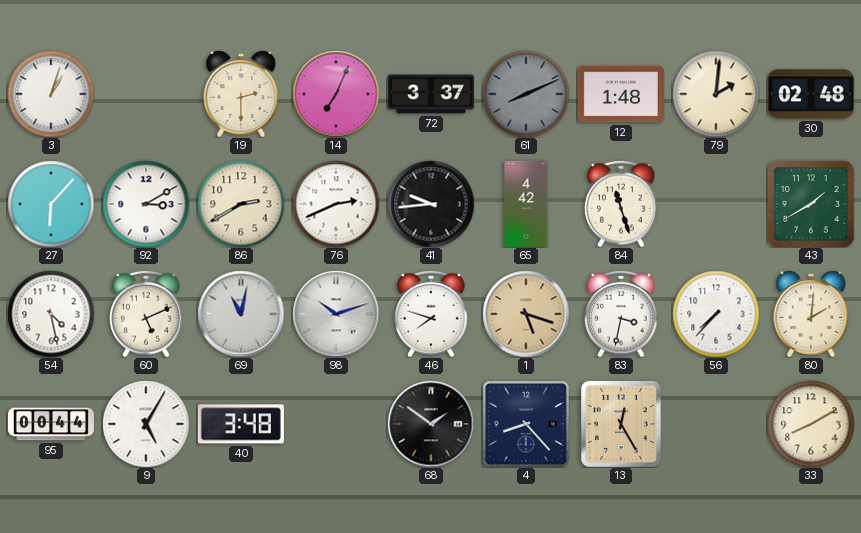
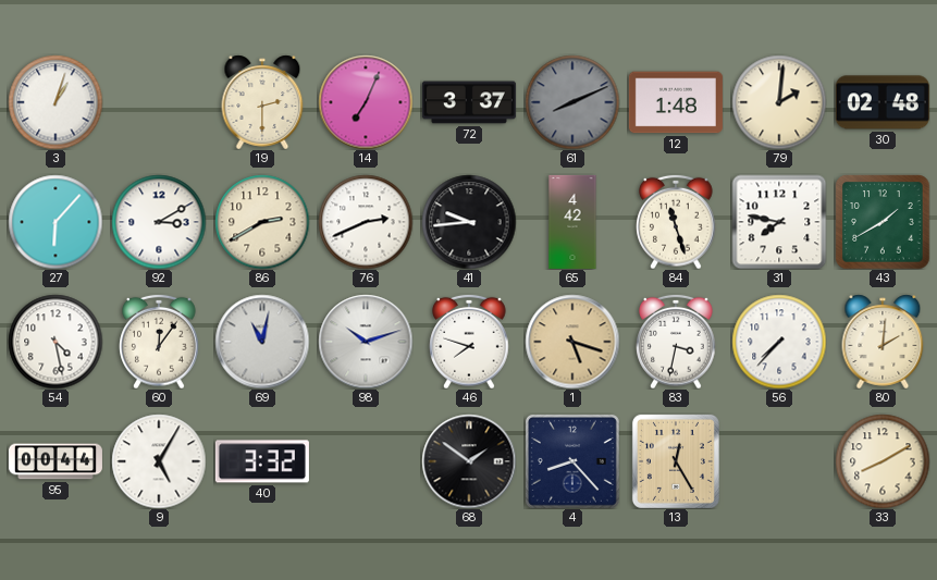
31: none -> 7:47
60: 5:11 -> 12:06
40: 3:48 -> 3:32
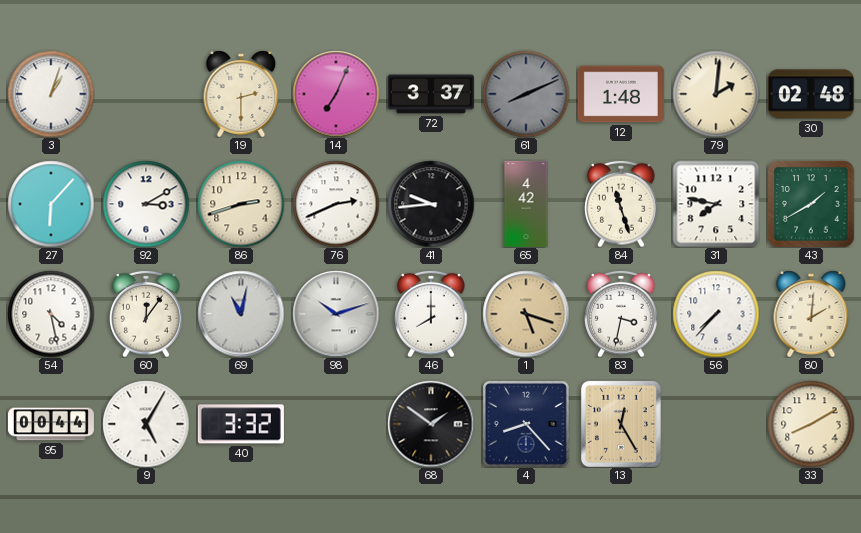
86: 2:40 -> 2:42
46: 7:48 -> 8:00
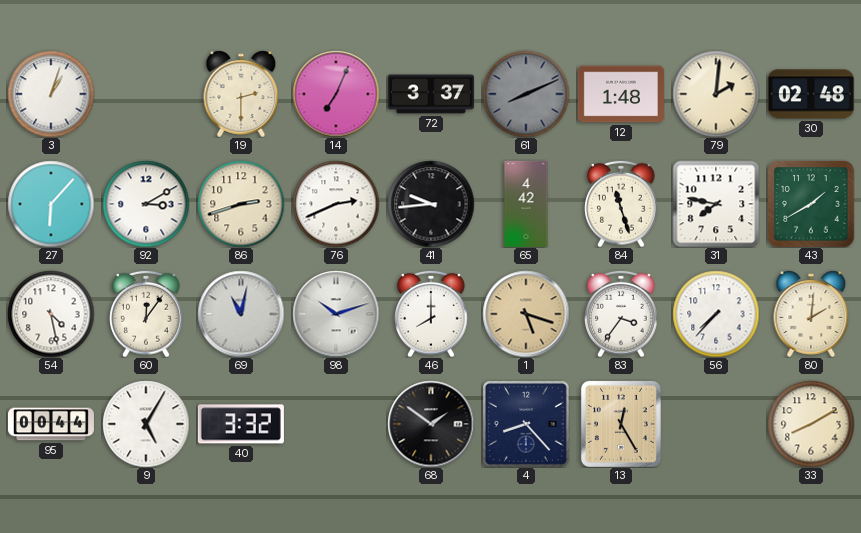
83: 3:32 -> 3:36
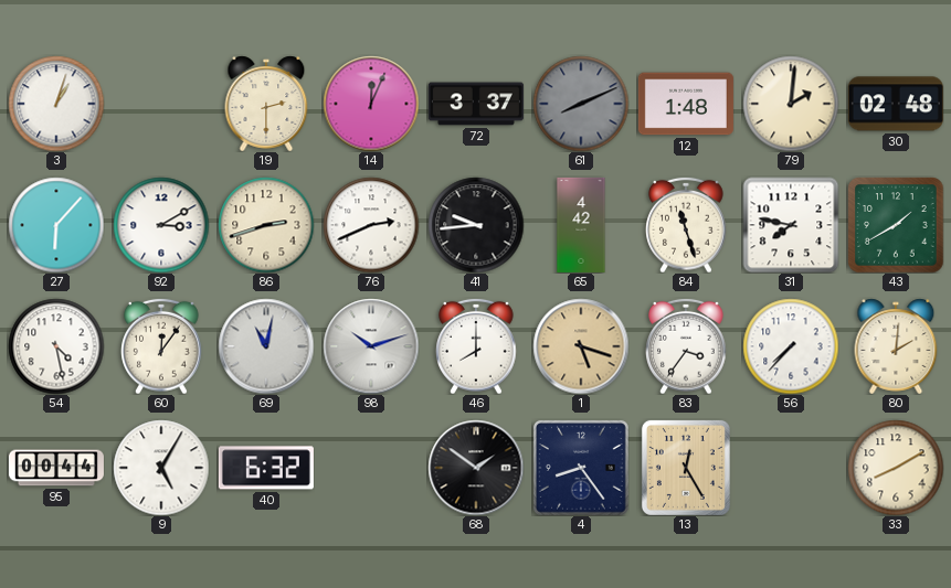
14: 7:04 -> 12:04
40: 3:32 -> 6:32
4: 8:23 -> 8:24
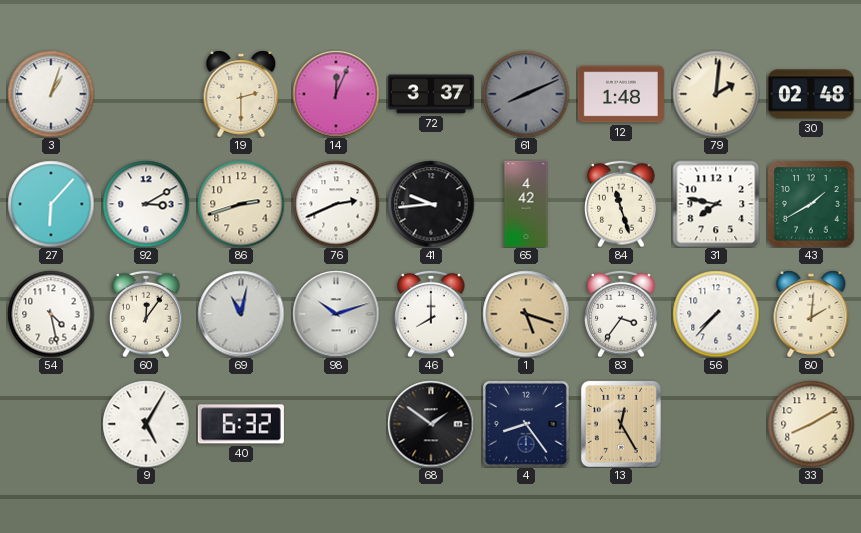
95: 00:44 -> none
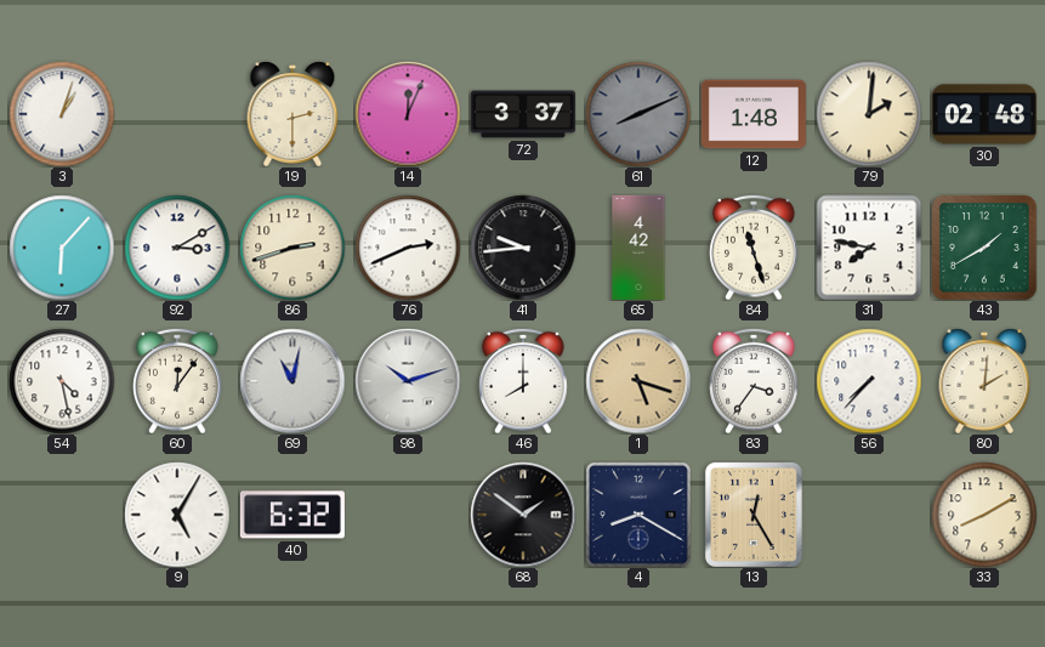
4: 8:24 -> 8:20
